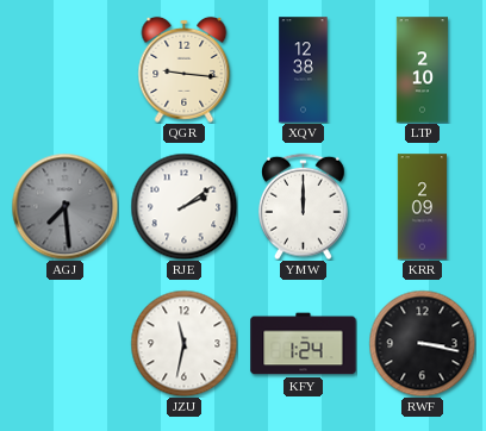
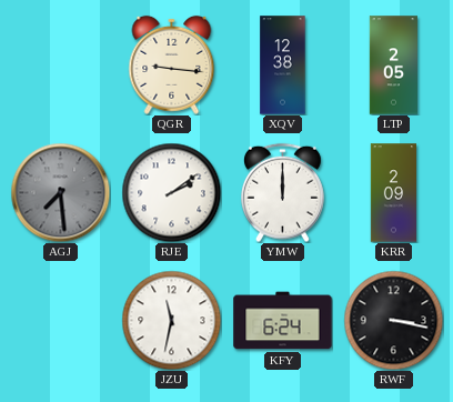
LTP: 2:10 -> 2:05
KFY: 1:24 -> 6:24
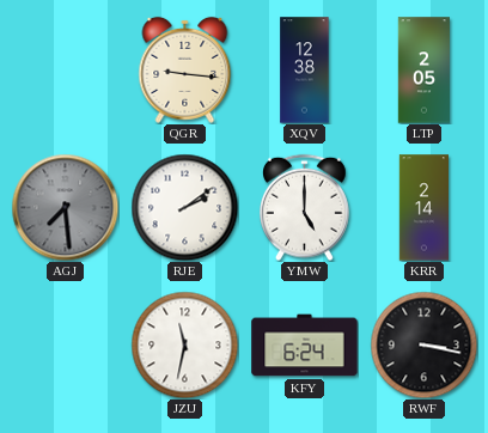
YMW: 12:00 -> 5:00
KRR: 2:09 -> 2:14
